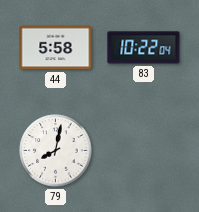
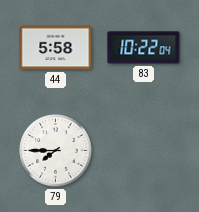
79: 8:02 -> 7:45
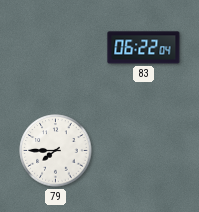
44: 5:58 -> none
83: 10:22 -> 06:22
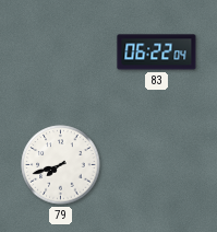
79: 7:45 -> 7:42
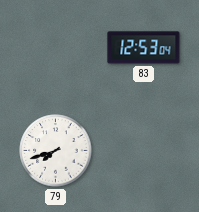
83: 06:22 -> 12:53
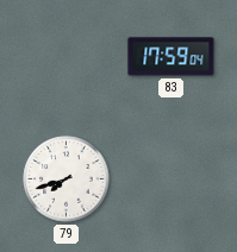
83: 12:53 -> 17:59
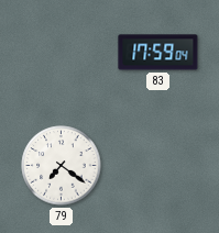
79: 7:42 -> 7:21
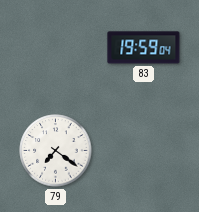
83: 17:59 -> 19:59
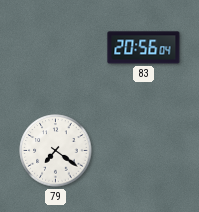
83: 19:59 -> 20:56
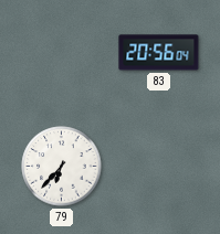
79: 7:21 -> 6:37
